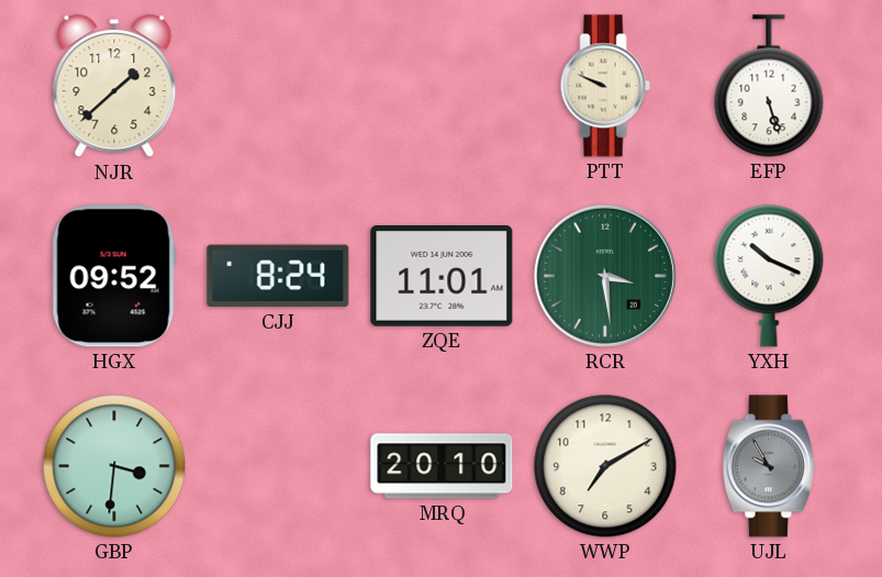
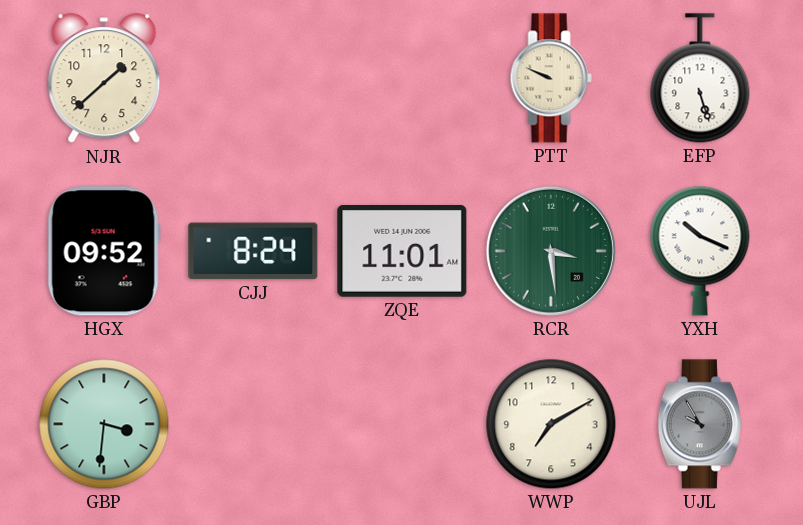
MRQ: 20:10 -> none
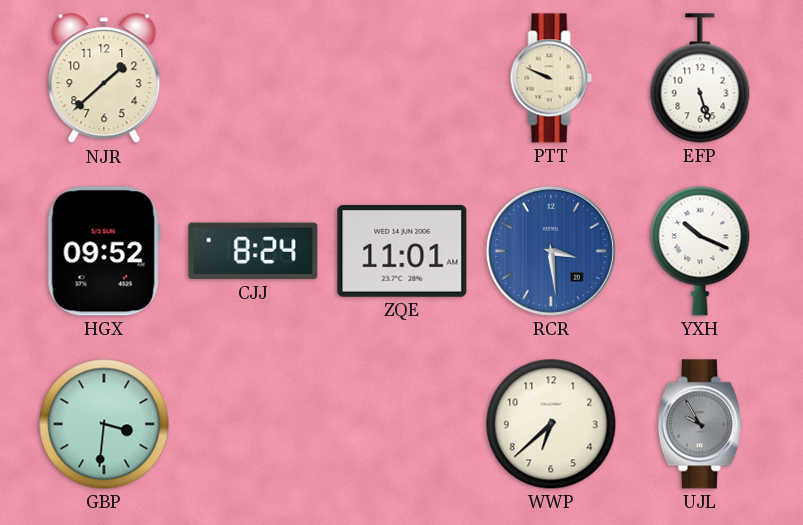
RCR dial: green -> blue
WWP: 7:10 -> 6:38
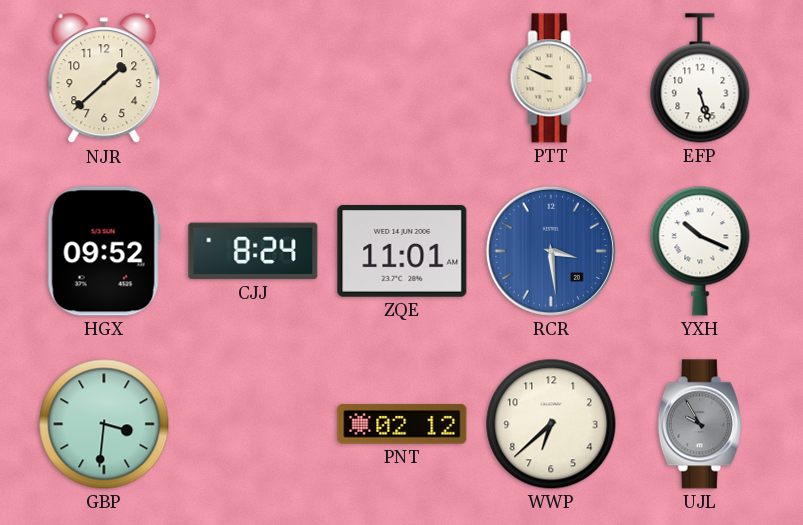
PNT: none -> 02:12
